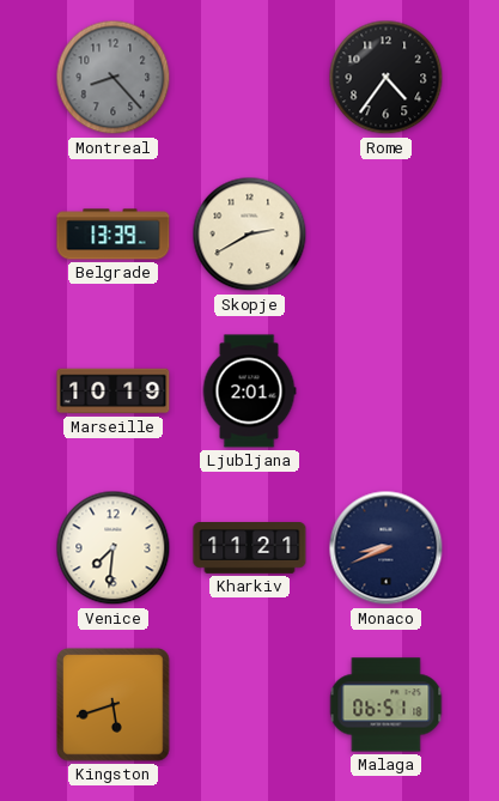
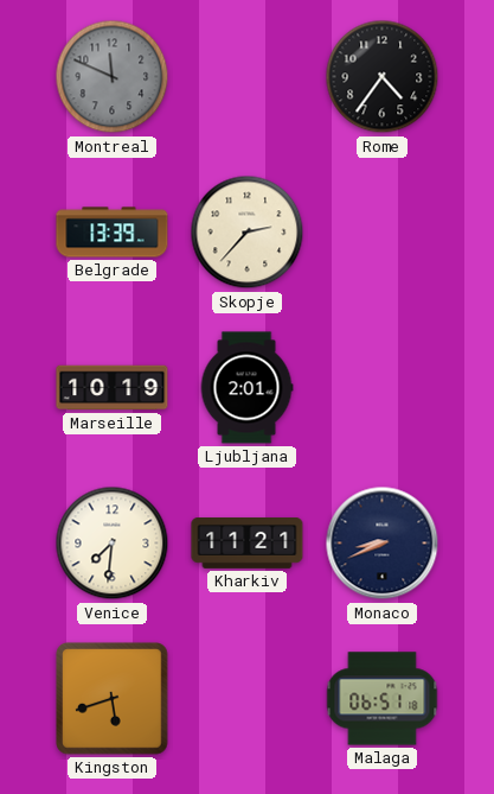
Montreal: 8:23 -> 11:49
Skopje: 2:40 -> 2:37
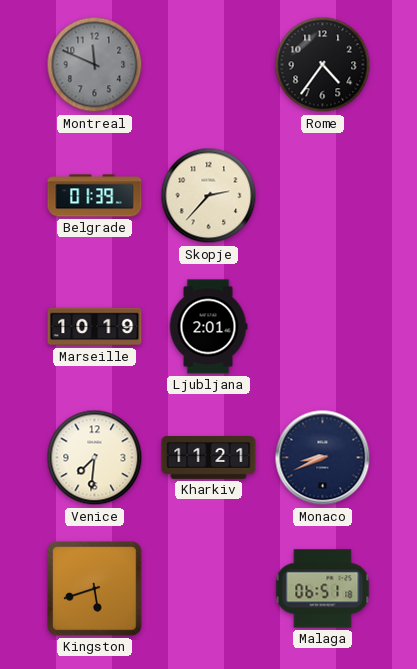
Belgrade: 13:39 -> 01:39
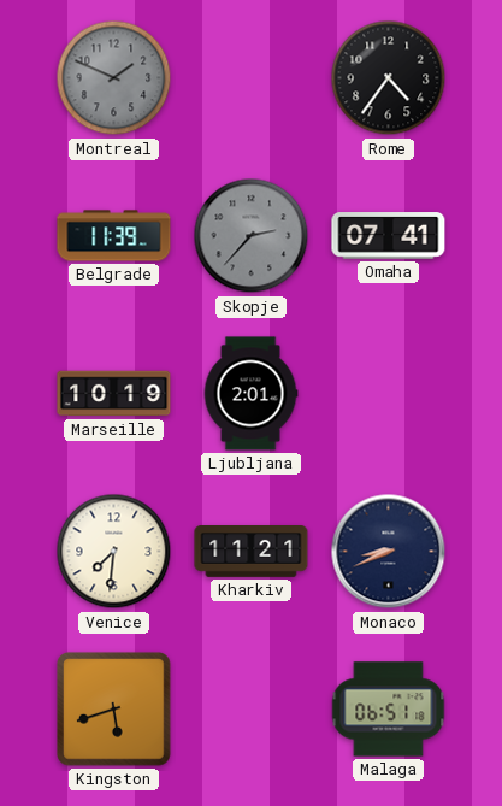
Montreal: 11:49 -> 1:49
Belgrade: 01:39 -> 11:39
Skopje dial: cream -> grey
Omaha: none -> 07:41
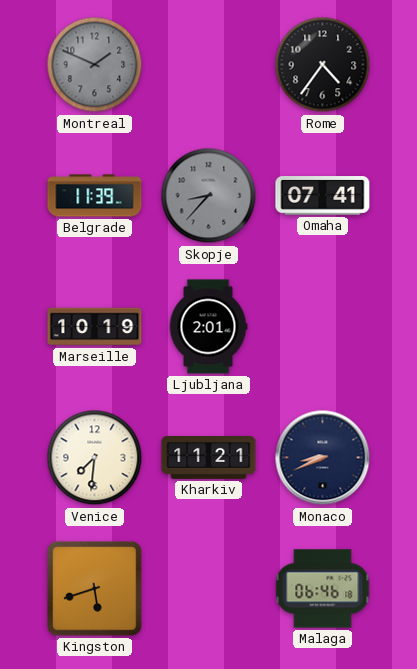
Skopje: 2:37 -> 8:37
Malaga: 06:51 -> 06:46
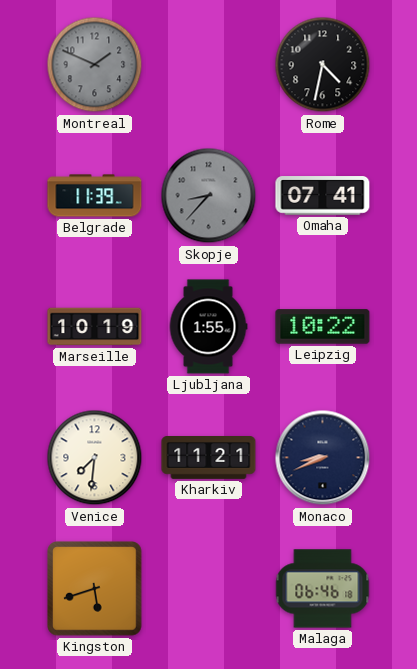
Rome: 4:36 -> 4:32
Ljubljana: 2:01 -> 1:55
Leipzig: none -> 10:22
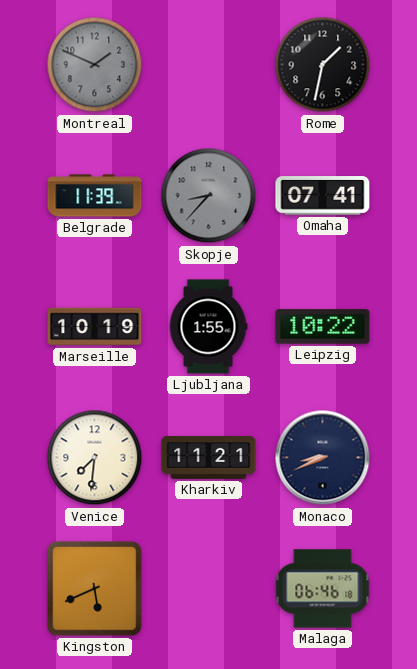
Rome: 4:32 -> 1:32
Kingston: 5:42 -> 5:41
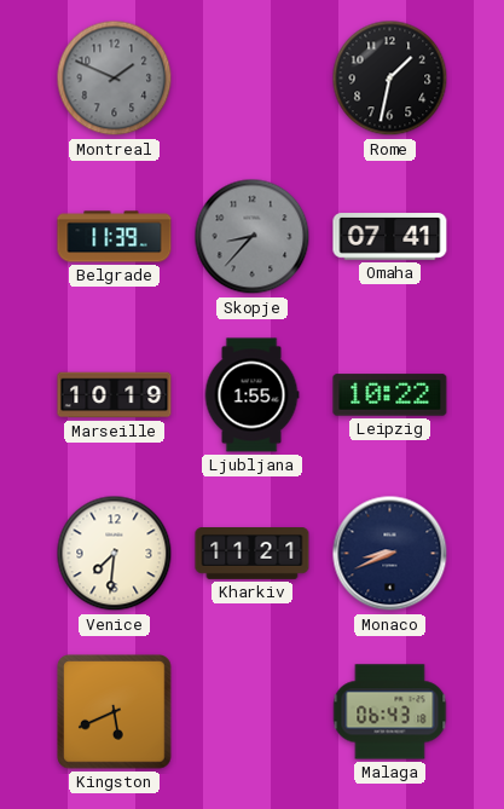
Malaga: 06:46 -> 06:43
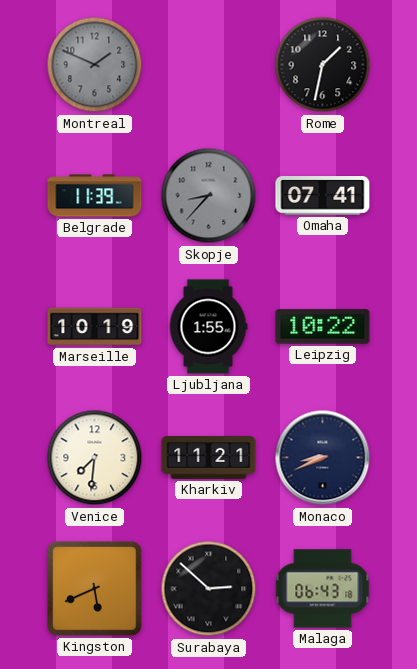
Surabaya: none -> 2:52
